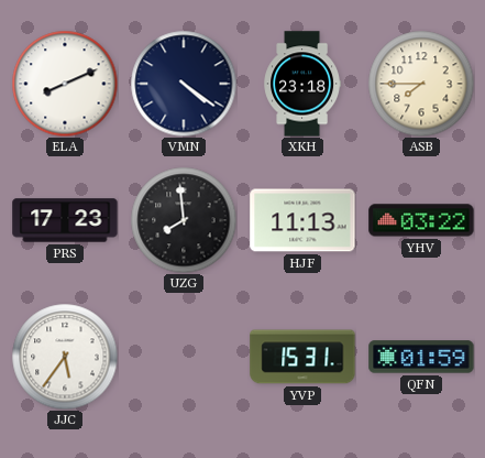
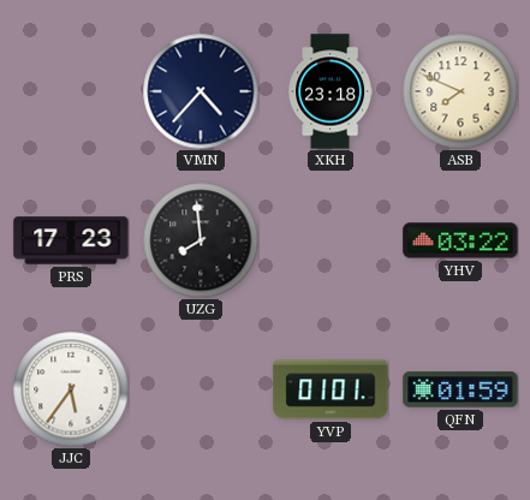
ELA: 8:11 -> none
VMN: 4:21 -> 4:37
ASB: 7:45 -> 7:49
HJF: 11:13 -> none
YVP: 15:31 -> 01:01
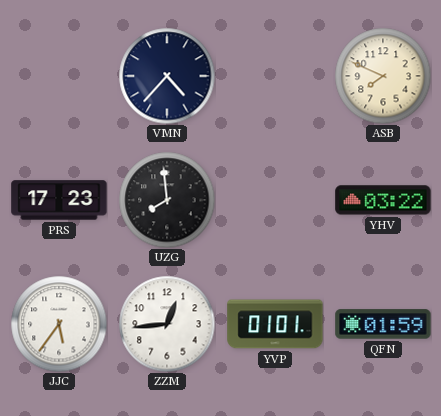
XKH: 23:18 -> none
ZZM: none -> 12:44
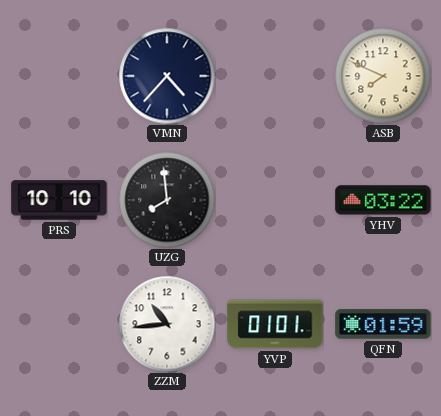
PRS: 17:23 -> 10:10
JJC: 5:36 -> none
ZZM: 12:44 -> 10:44
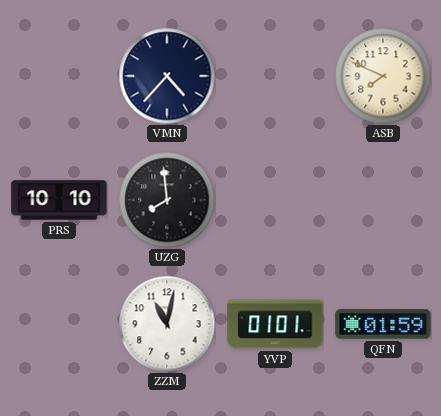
YHV: 03:22 -> none
ZZM: 10:44 -> 11:02
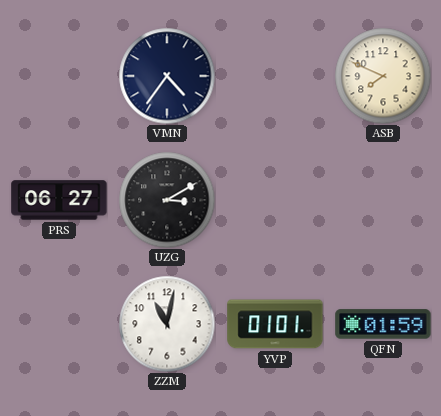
VMN: 4:37 -> 4:36
PRS: 10:10 -> 06:27
UZG: 7:59 -> 3:10
